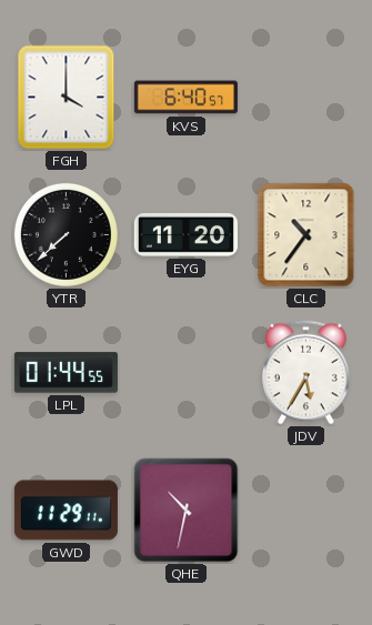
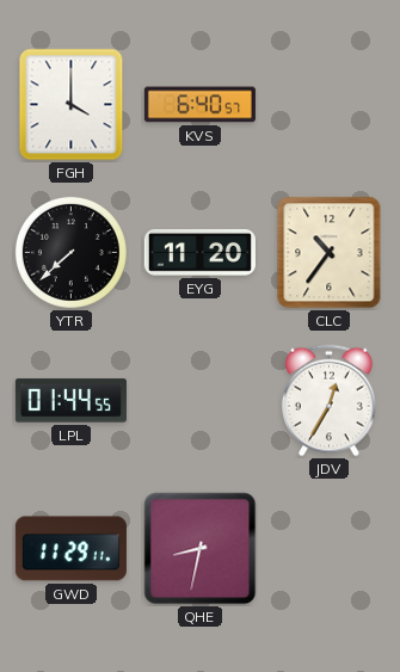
JDV: 5:35 -> 12:35
QHE: 10:32 -> 8:32
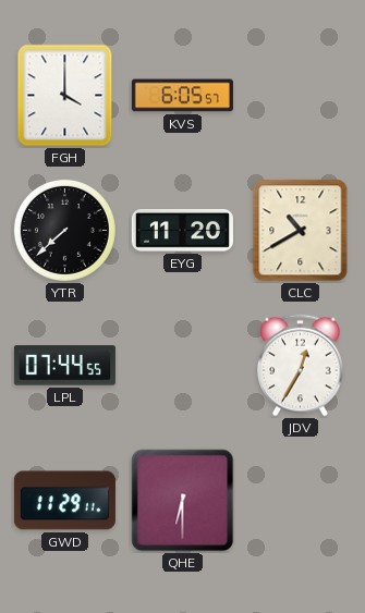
KVS: 6:40 -> 6:05
CLC: 10:36 -> 10:40
LPL: 01:44 -> 07:44
QHE: 8:32 -> 6:30
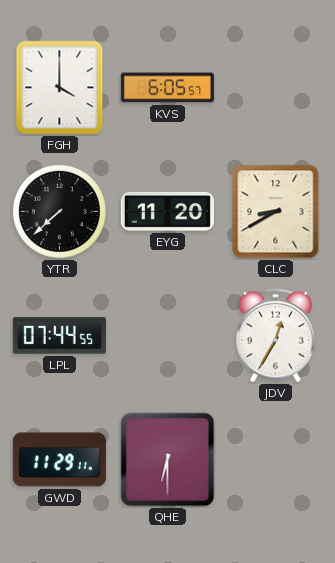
CLC: 10:40 -> 8:40
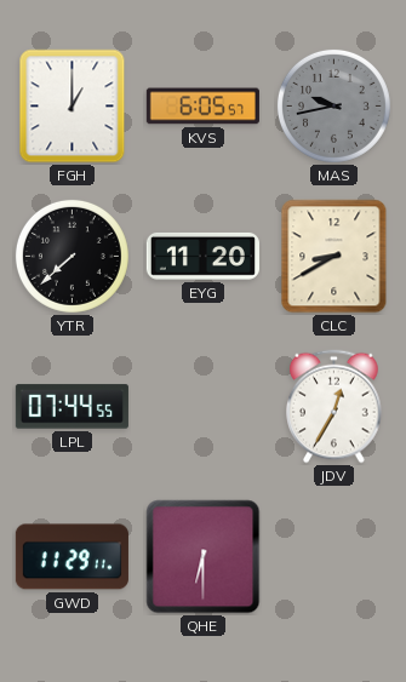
FGH: 4:00 -> 1:00
MAS: none -> 9:43
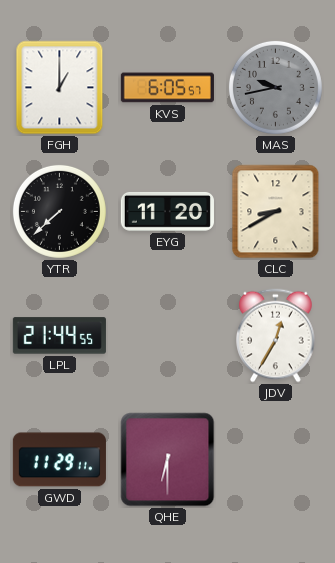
LPL: 07:44 -> 21:44
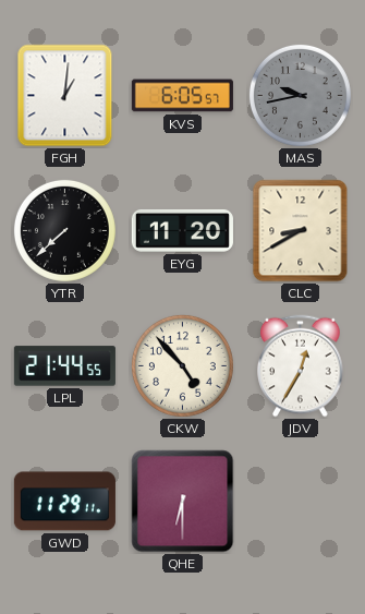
FGH: 1:00 -> 1:01
CKW: none -> 4:53
